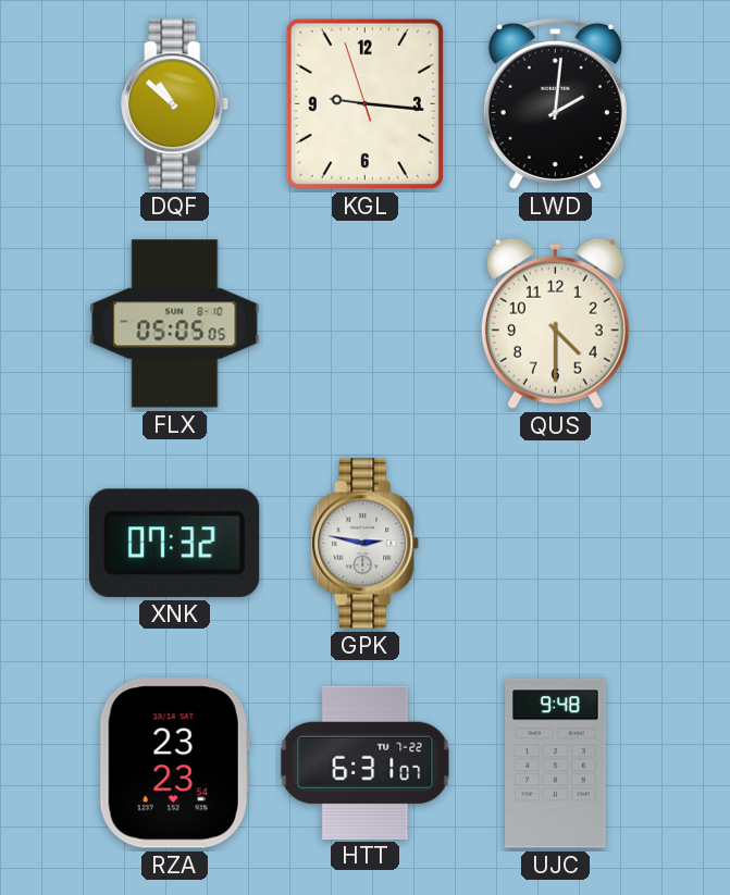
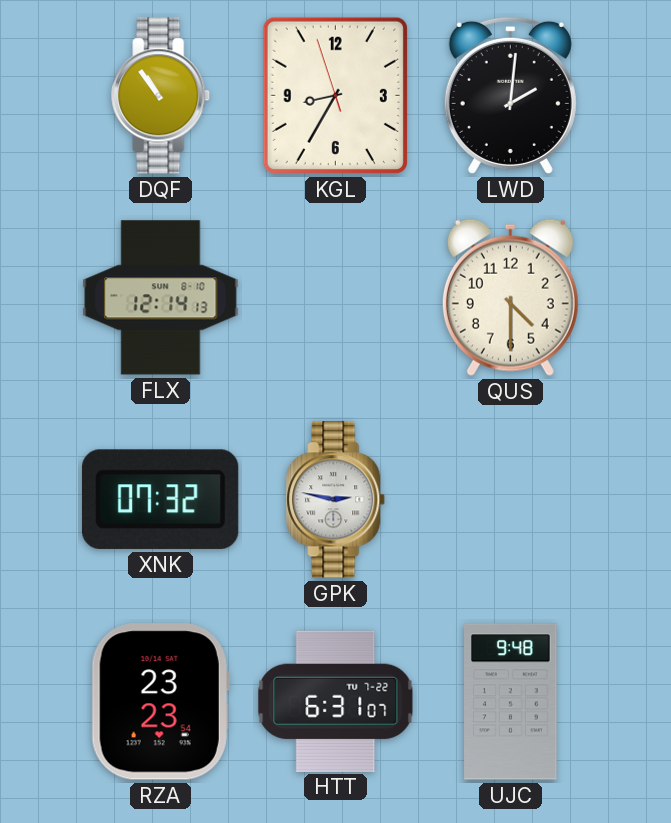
DQF: 10:52 -> 10:54
KGL: 9:15 -> 8:34
FLX: 05:05 -> 12:14
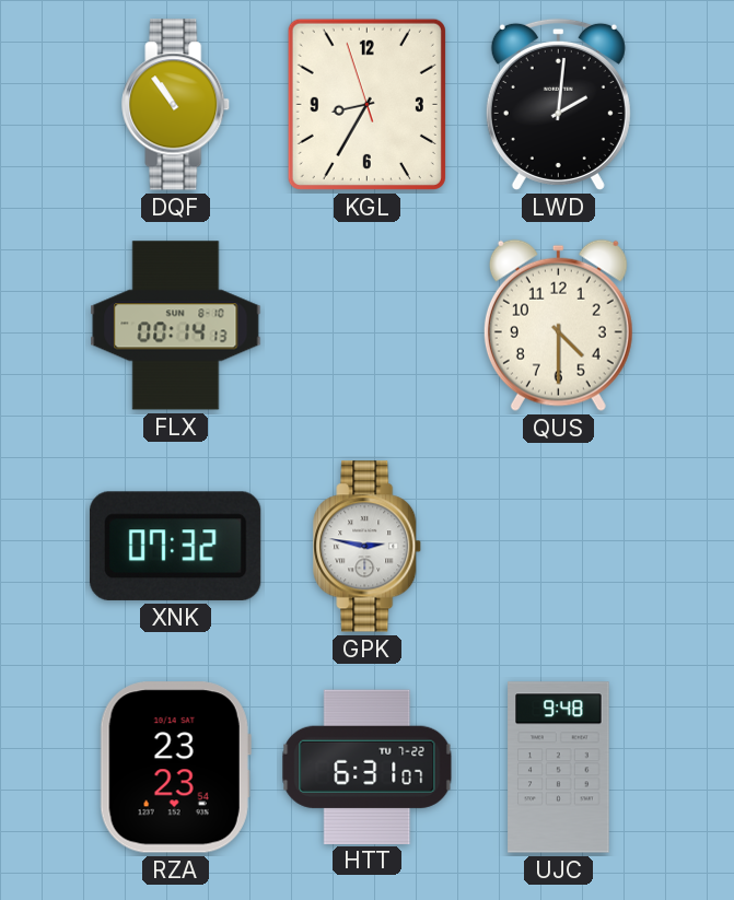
FLX: 12:14 -> 00:14
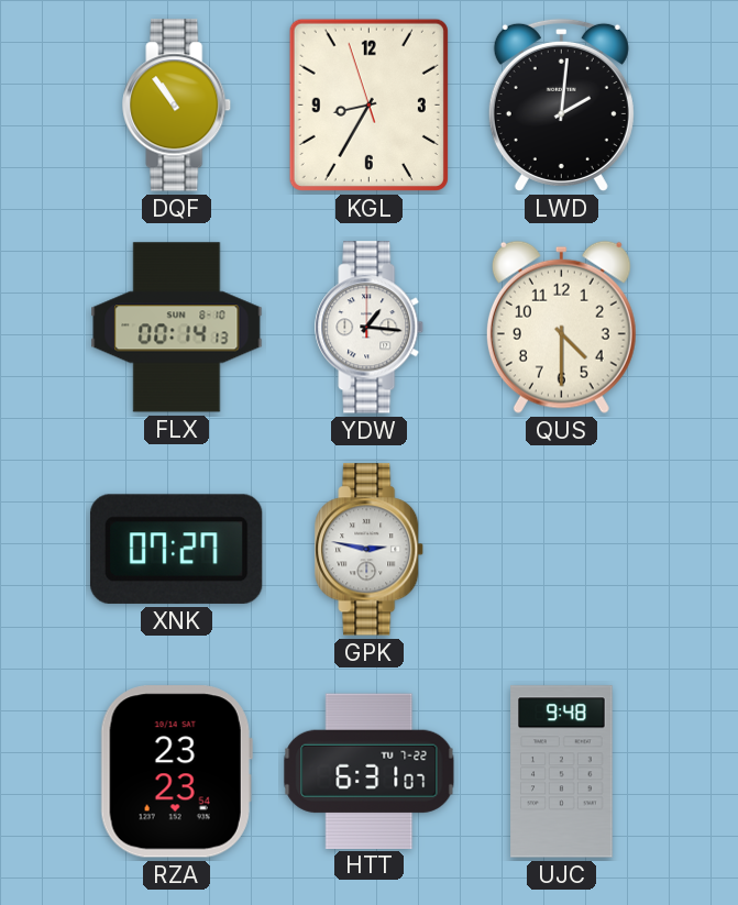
YDW: none -> 1:16
XNK: 07:32 -> 07:27
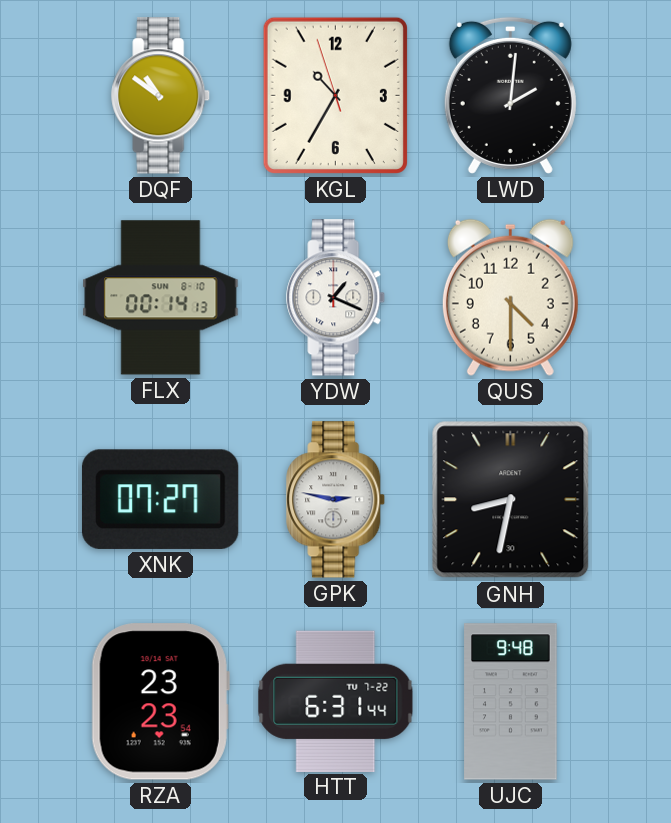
DQF: 10:54 -> 10:51
KGL: 8:34 -> 10:34
YDW: 1:16 -> 1:19
GNH: none -> 8:32
HTT: 6:31:07 -> 6:31:44
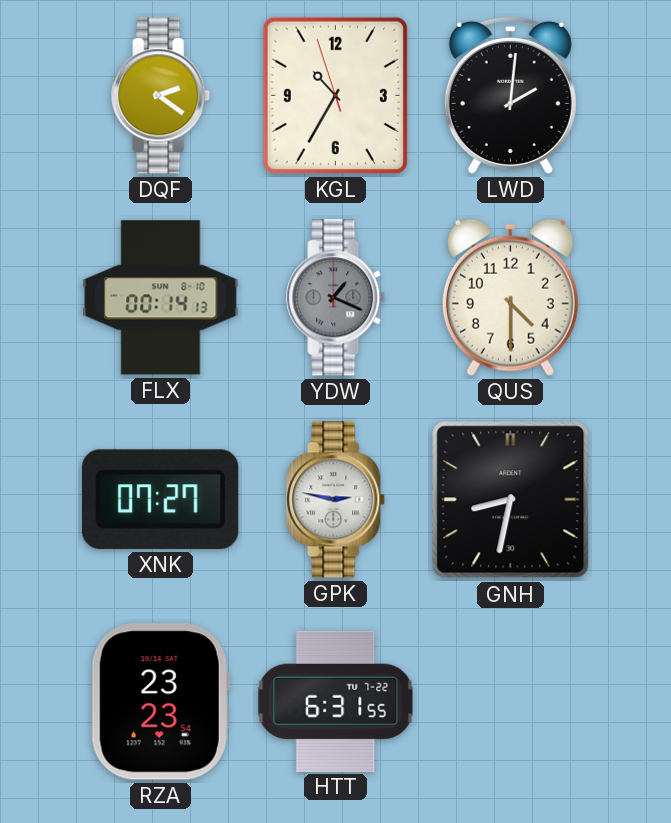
DQF: 10:51 -> 2:21
YDW dial: white -> grey
HTT: 6:31:44 -> 6:31:55
UJC: 9:48 -> none
